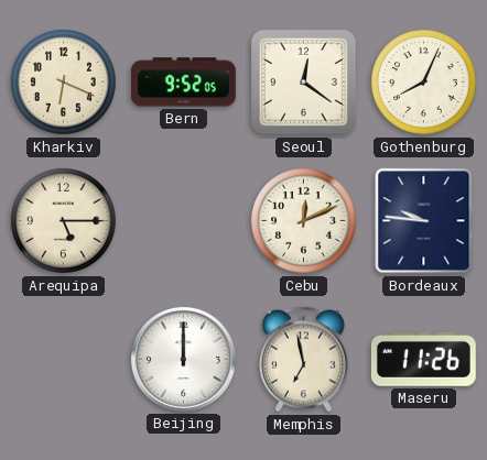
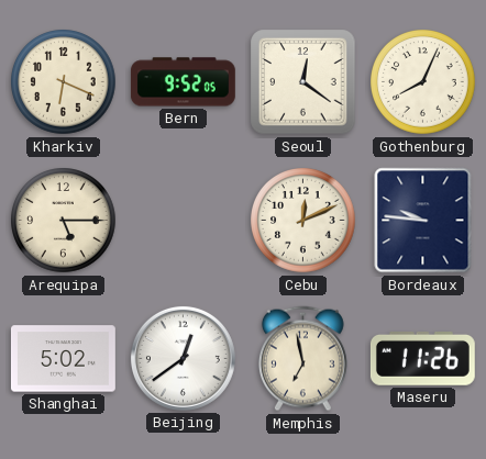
Shanghai: none -> 5:02
Beijing: 12:00 -> 12:39
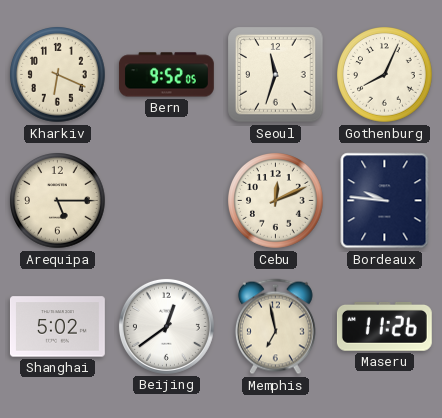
Seoul: 12:21 -> 11:33
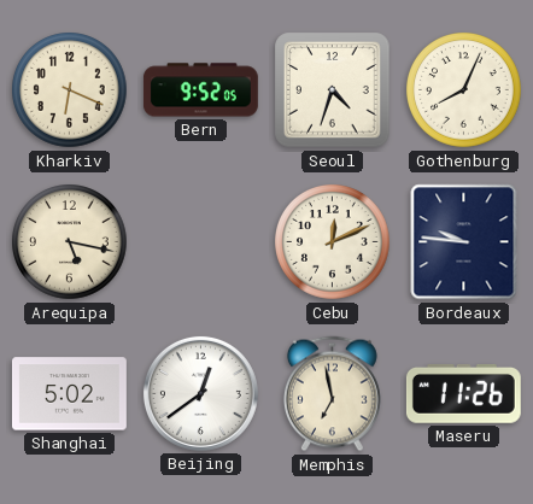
Seoul: 11:33 -> 4:33
Arequipa: 5:15 -> 5:17
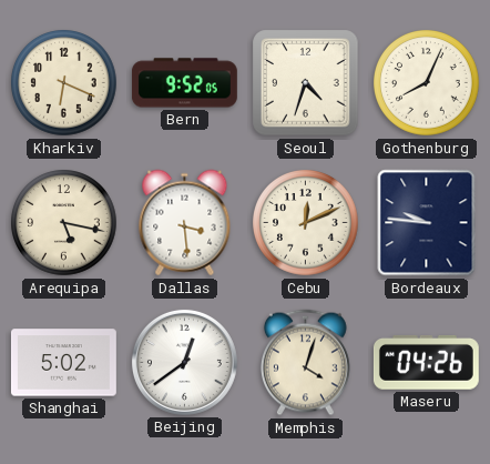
Dallas: none -> 3:29
Memphis: 6:58 -> 4:03
Maseru: 11:26 -> 04:26
